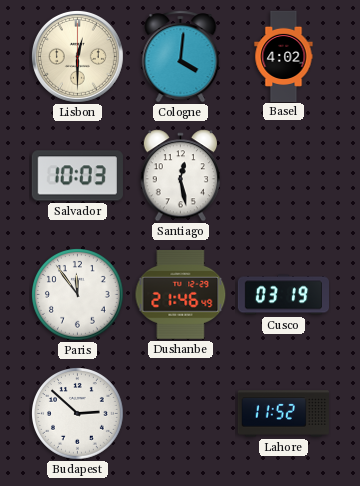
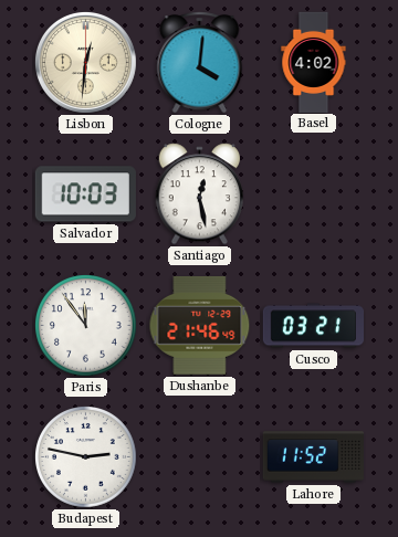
Lisbon: 12:30 -> 12:31
Cusco: 03:19 -> 03:21
Budapest: 2:52 -> 2:47
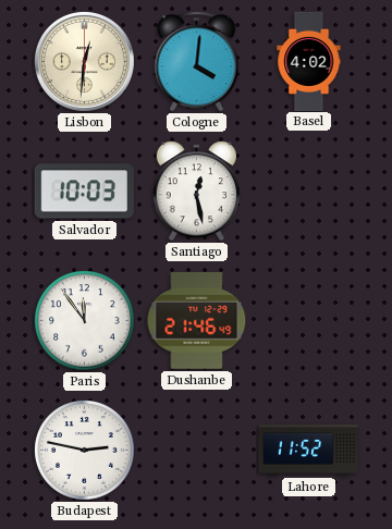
Cusco: 03:21 -> none
